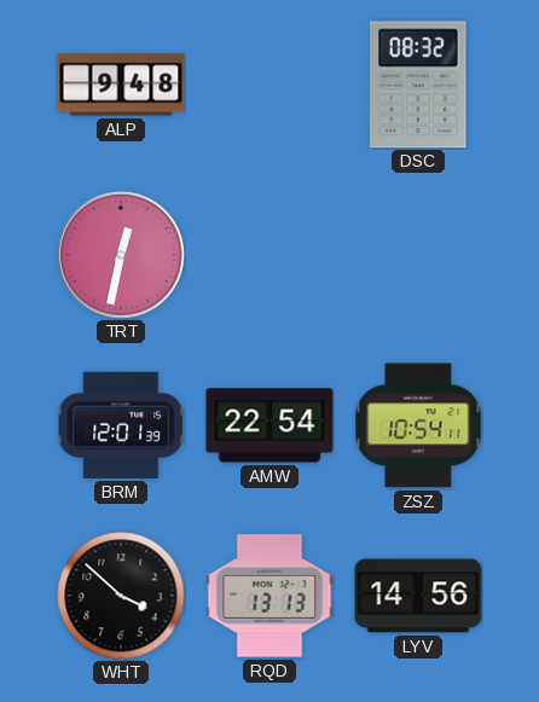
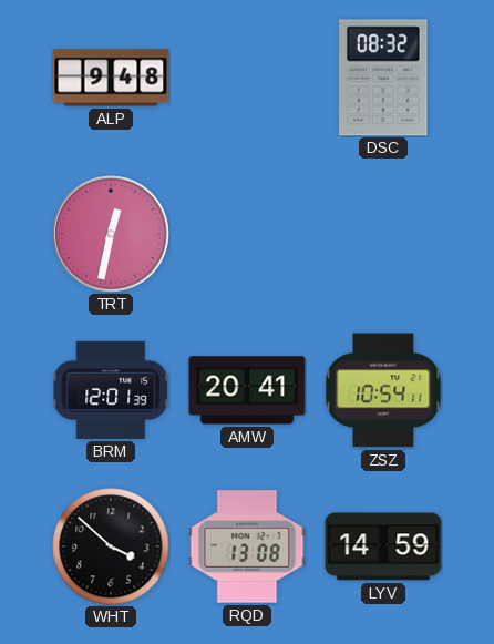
AMW: 22:54 -> 20:41
RQD: 13:13 -> 13:08
LYV: 14:56 -> 14:59
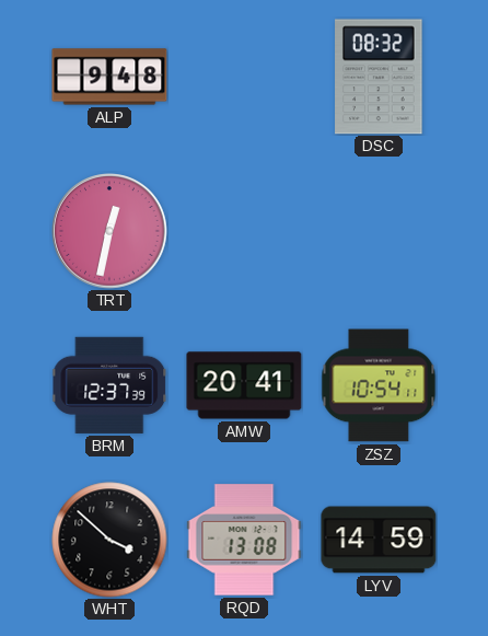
BRM: 12:01 -> 12:37
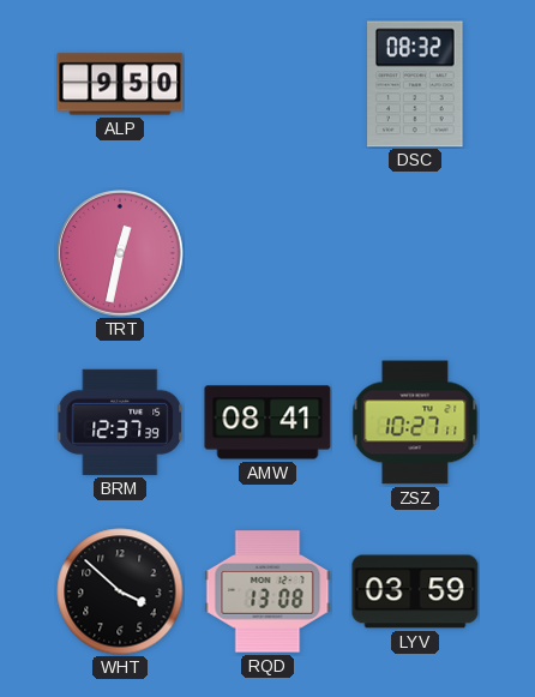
ALP: 9:48 -> 9:50
AMW: 20:41 -> 08:41
ZSZ: 10:54 -> 10:27
LYV: 14:59 -> 03:59
